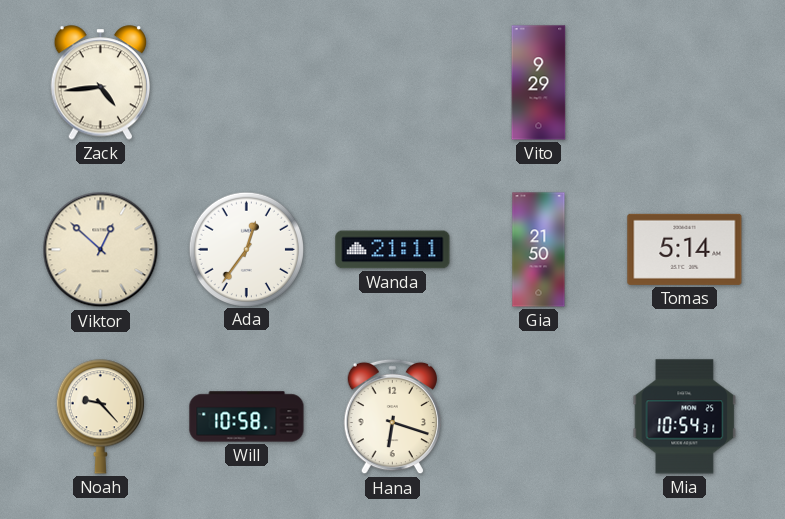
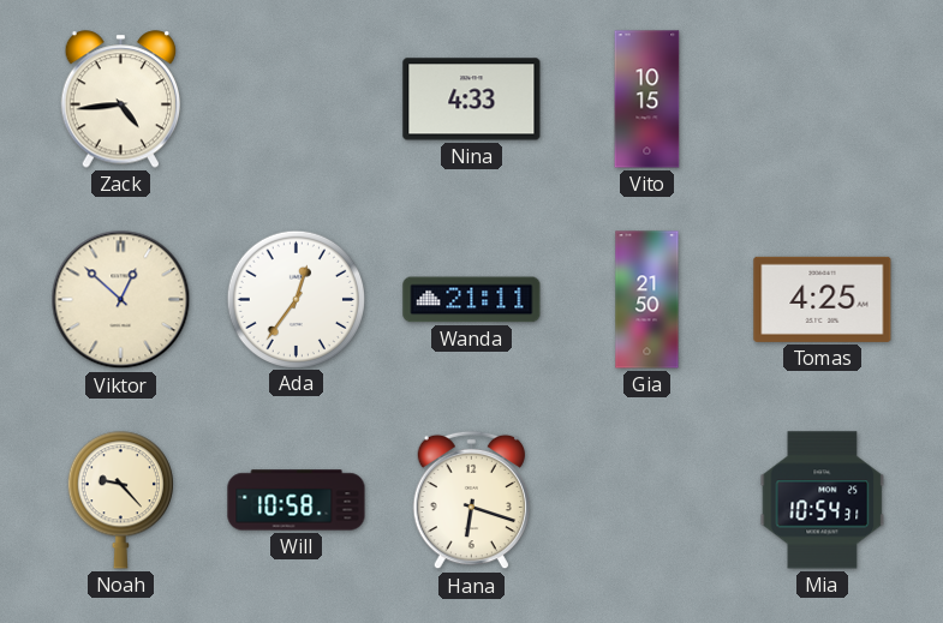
Nina: none -> 4:33
Vito: 9:29 -> 10:15
Tomas: 5:14 -> 4:25
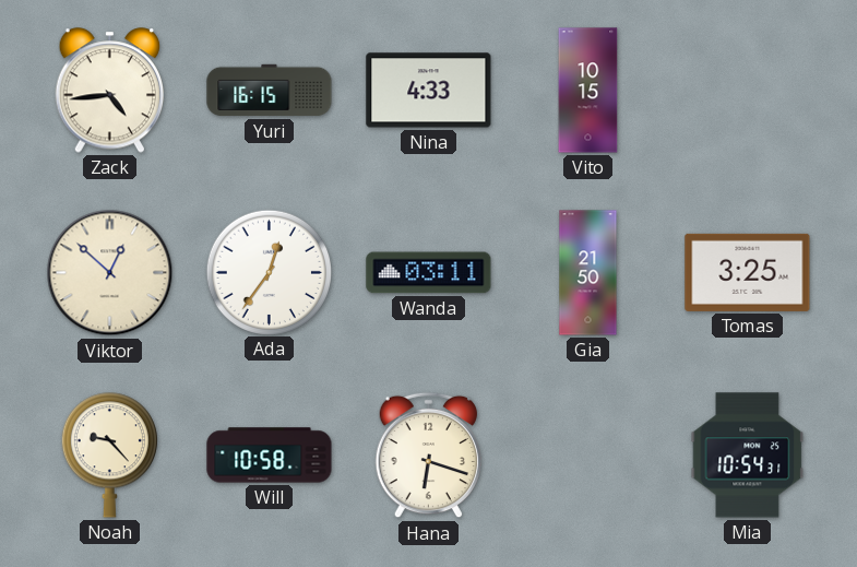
Yuri: none -> 16:15
Wanda: 21:11 -> 03:11
Tomas: 4:25 -> 3:25
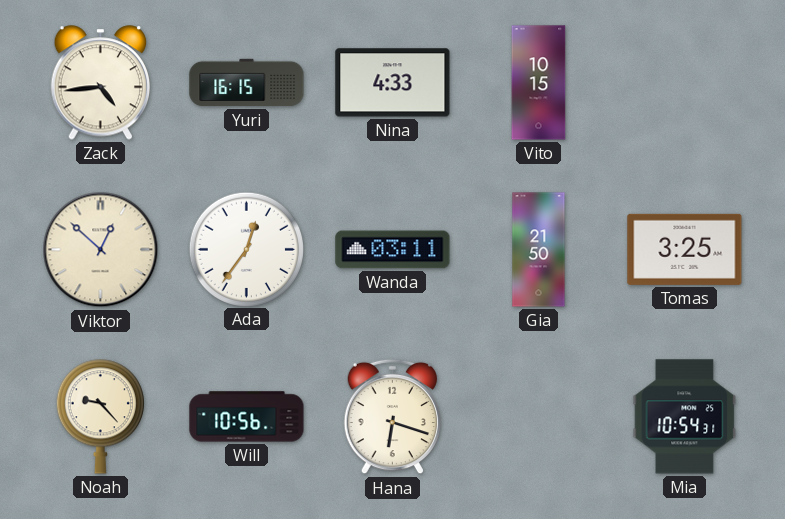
Will: 10:58 -> 10:56
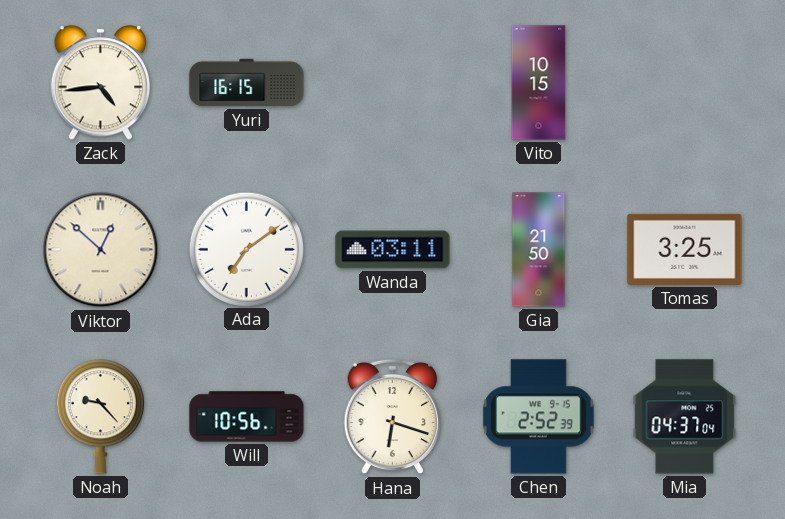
Nina: 4:33 -> none
Ada: 12:36 -> 7:09
Chen: none -> 2:52
Mia: 10:54 -> 04:37
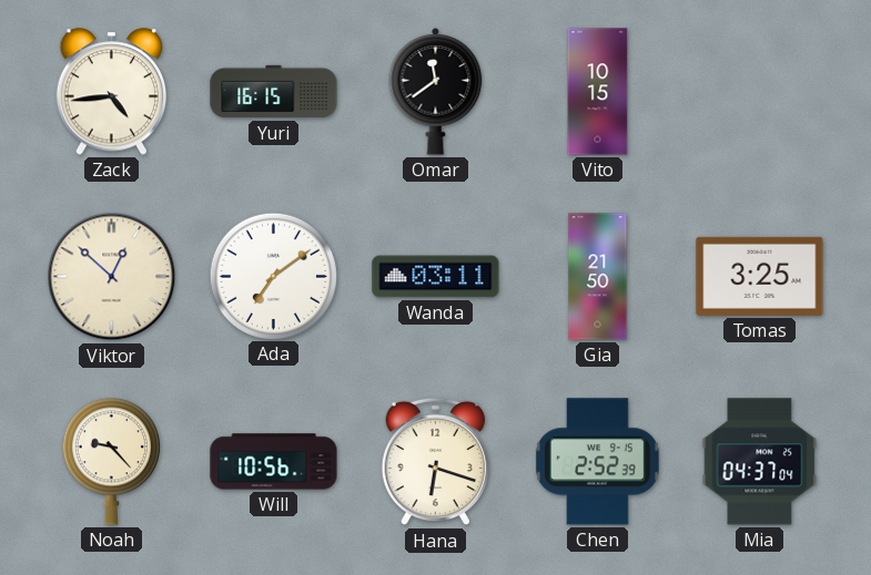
Omar: none -> 11:39
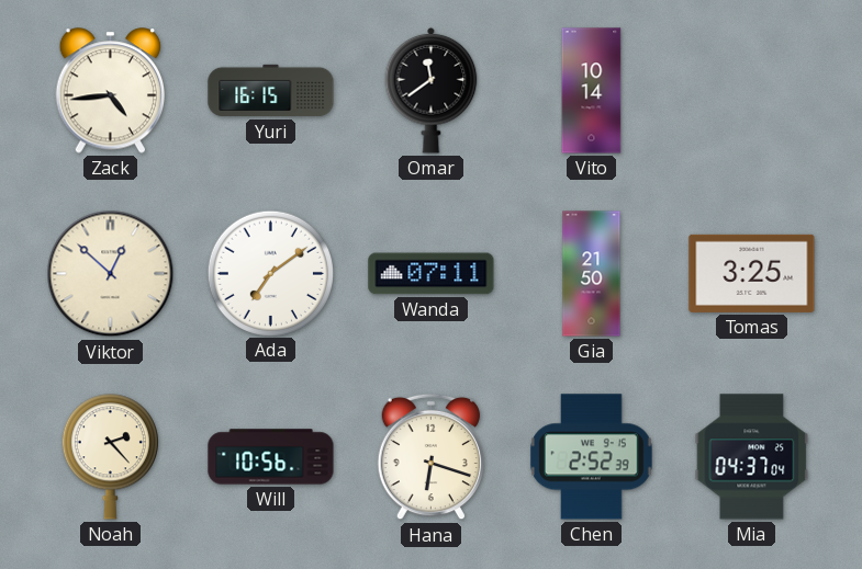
Vito: 10:15 -> 10:14
Wanda: 03:11 -> 07:11
Noah: 9:23 -> 2:23
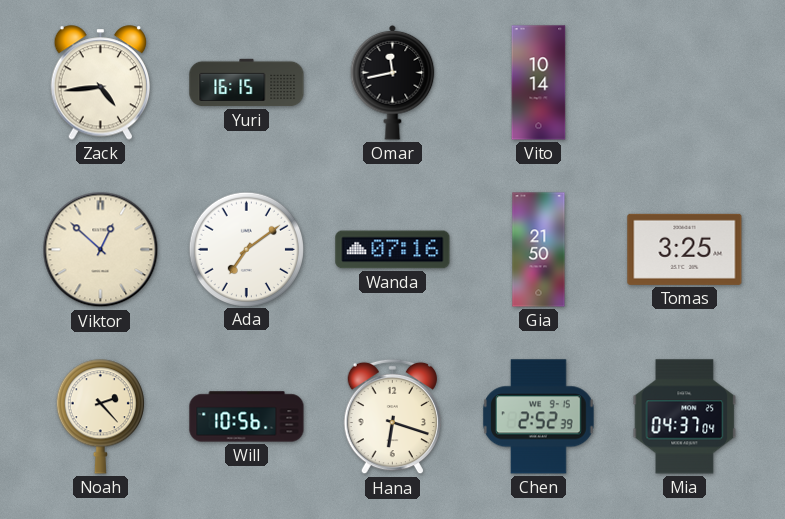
Omar: 11:39 -> 11:43
Wanda: 07:11 -> 07:16
